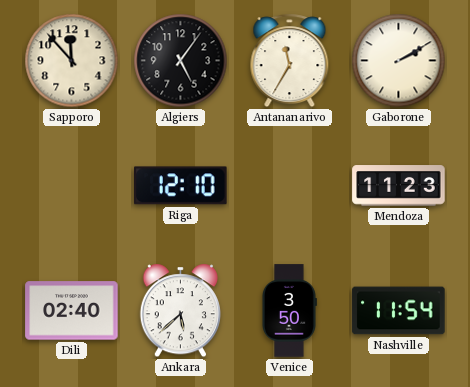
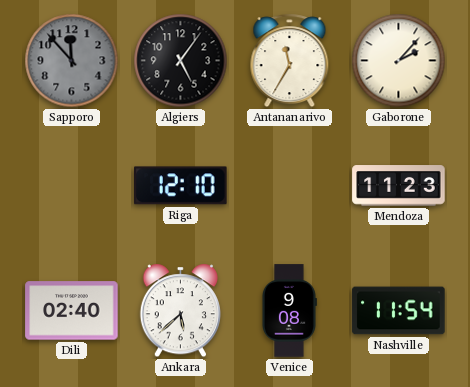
Sapporo dial: cream -> grey
Gaborone: 2:10 -> 2:07
Venice: 3:50 -> 9:08
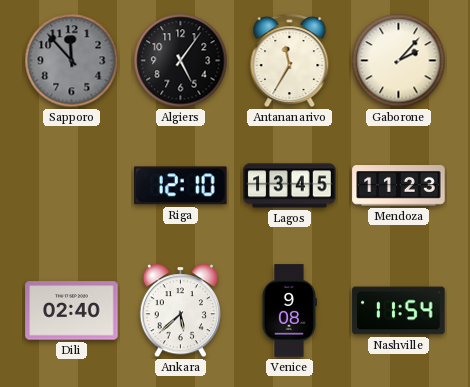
Lagos: none -> 13:45
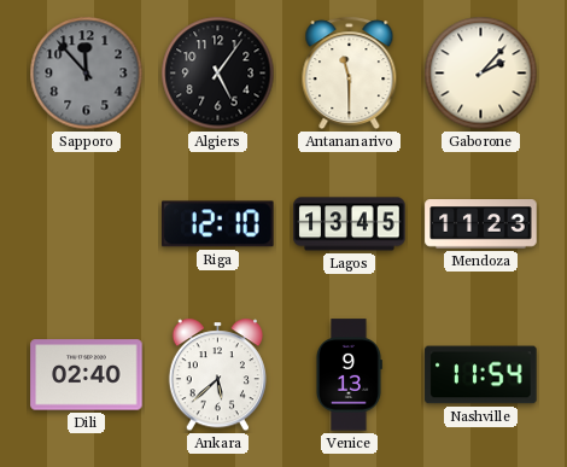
Antananarivo: 11:35 -> 11:30
Venice: 9:08 -> 9:13
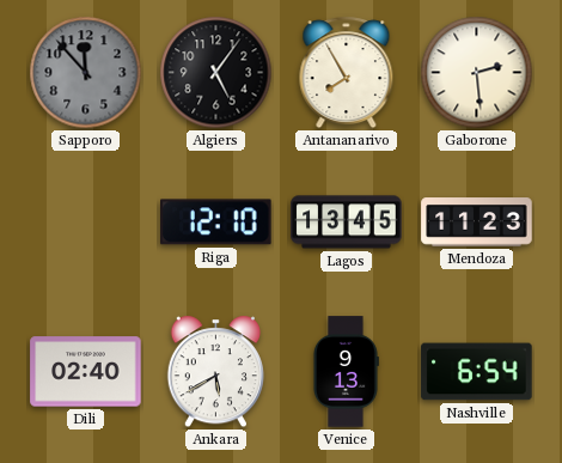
Antananarivo: 11:30 -> 7:55
Gaborone: 2:07 -> 2:29
Ankara: 5:38 -> 5:40
Nashville: 11:54 -> 6:54
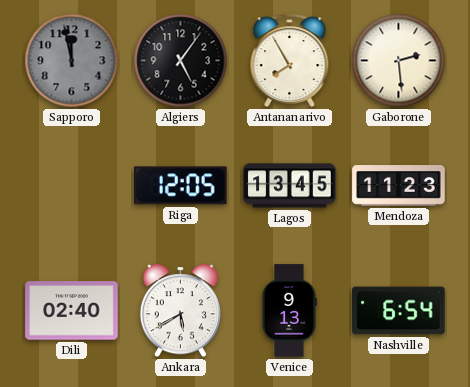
Sapporo: 11:53 -> 11:58
Riga: 12:10 -> 12:05
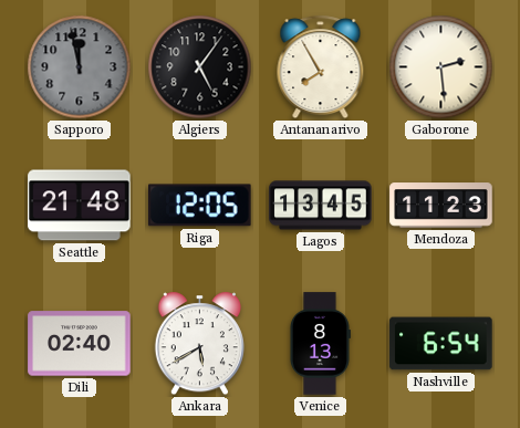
Seattle: none -> 21:48
Venice: 9:13 -> 8:13
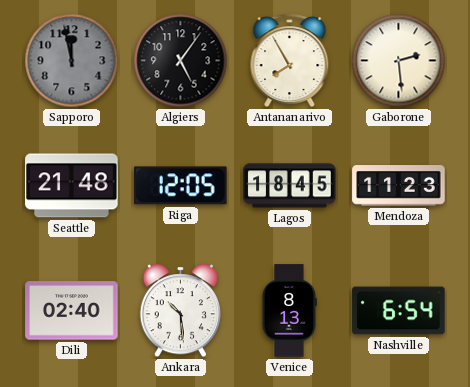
Lagos: 13:45 -> 18:45
Ankara: 5:40 -> 10:29
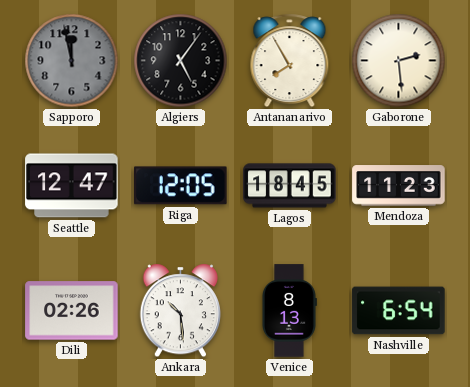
Seattle: 21:48 -> 12:47
Dili: 02:40 -> 02:26
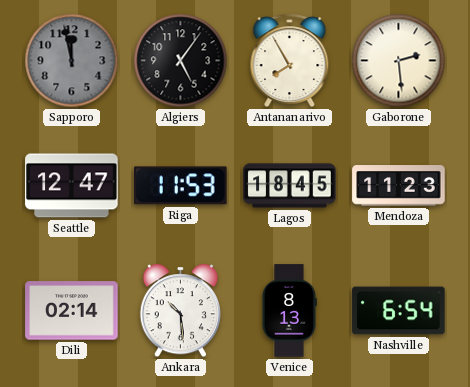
Riga: 12:05 -> 11:53
Dili: 02:26 -> 02:14
